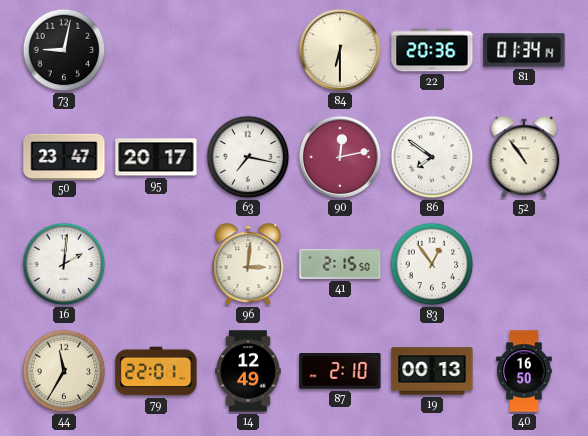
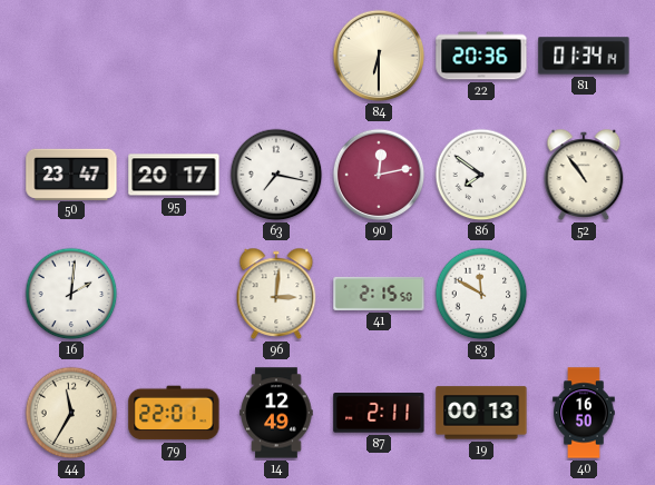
73: 9:02 -> none
83: 12:54 -> 11:50
87: 2:10 -> 2:11
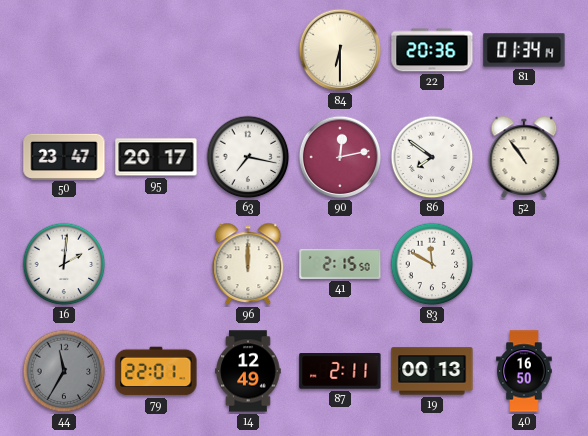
96: 3:01 -> 12:00
44 dial: cream -> grey
